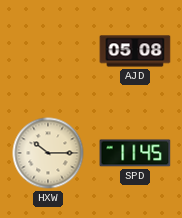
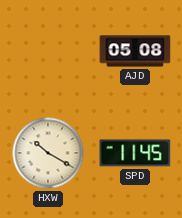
HXW: 10:15 -> 10:20
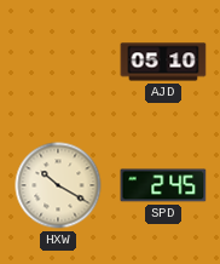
AJD: 05:08 -> 05:10
SPD: 11:45 -> 2:45
